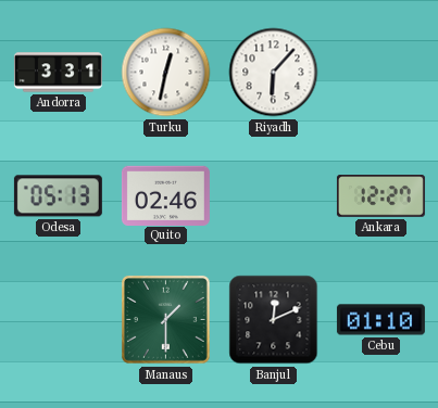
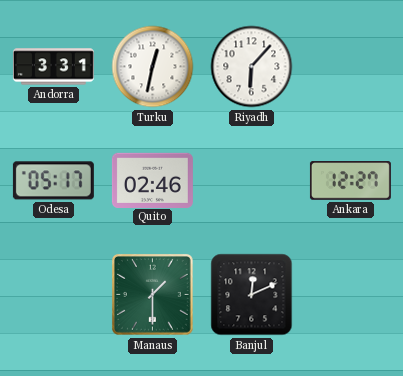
Odesa: 05:13 -> 05:17
Cebu: 01:10 -> none
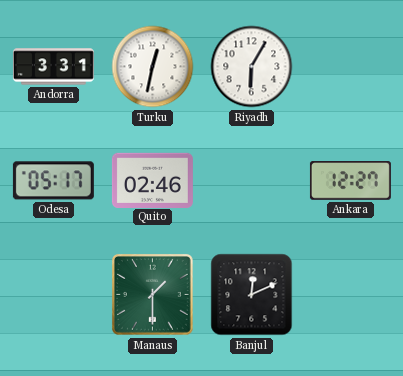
Riyadh: 6:07 -> 6:05
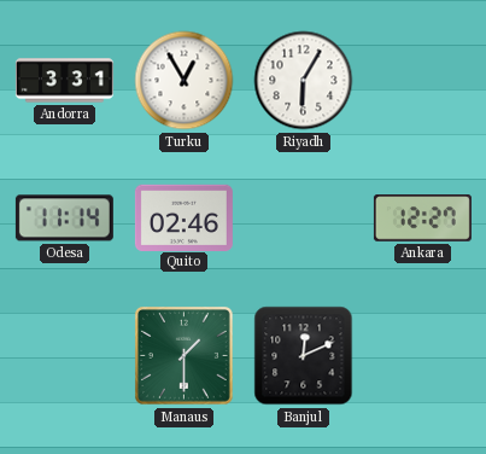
Turku: 12:32 -> 12:55
Odesa: 05:17 -> 11:14
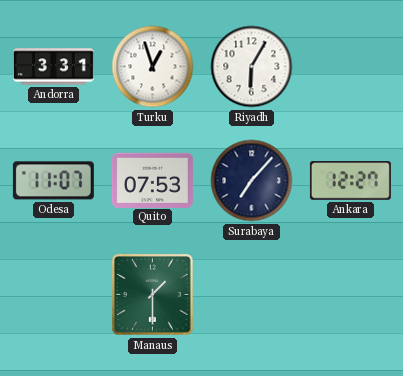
Turku: 12:55 -> 12:57
Odesa: 11:14 -> 11:07
Quito: 02:46 -> 07:53
Surabaya: none -> 7:07
Banjul: 12:11 -> none
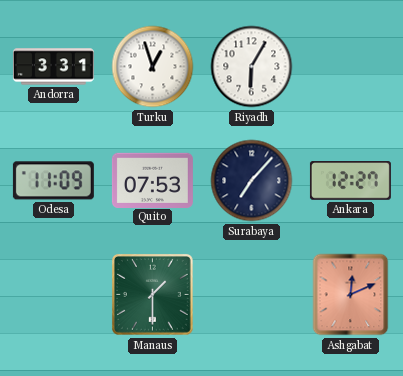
Odesa: 11:07 -> 11:09
Ashgabat: none -> 12:11
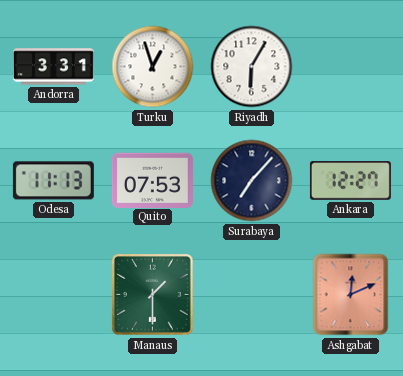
Odesa: 11:09 -> 11:13
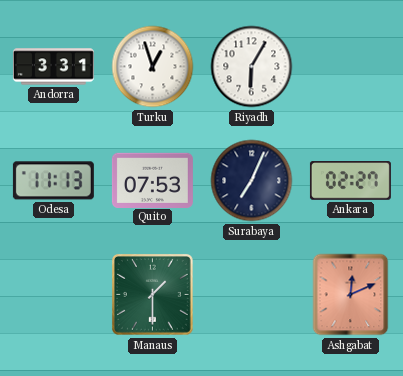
Surabaya: 7:07 -> 7:04
Ankara: 12:27 -> 02:27
